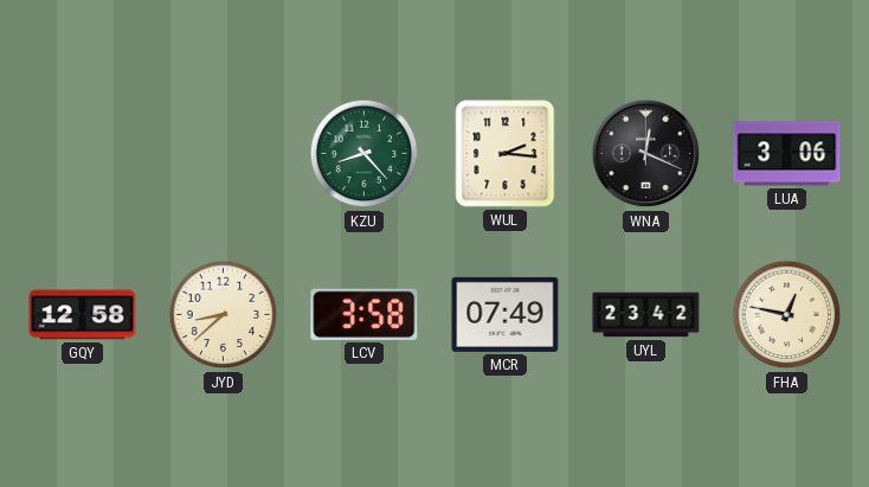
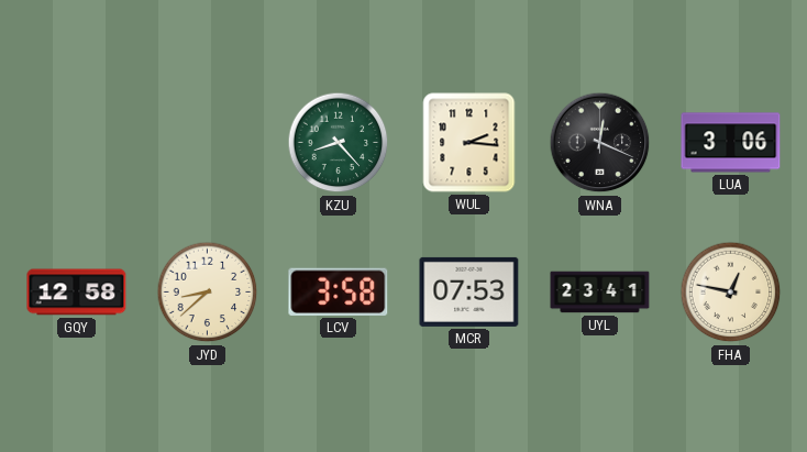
MCR: 07:49 -> 07:53
UYL: 23:42 -> 23:41
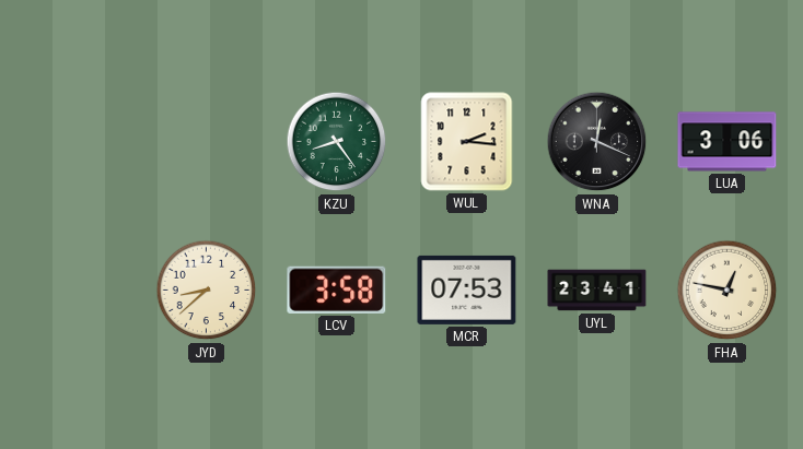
KZU: 8:23 -> 8:24
GQY: 12:58 -> none
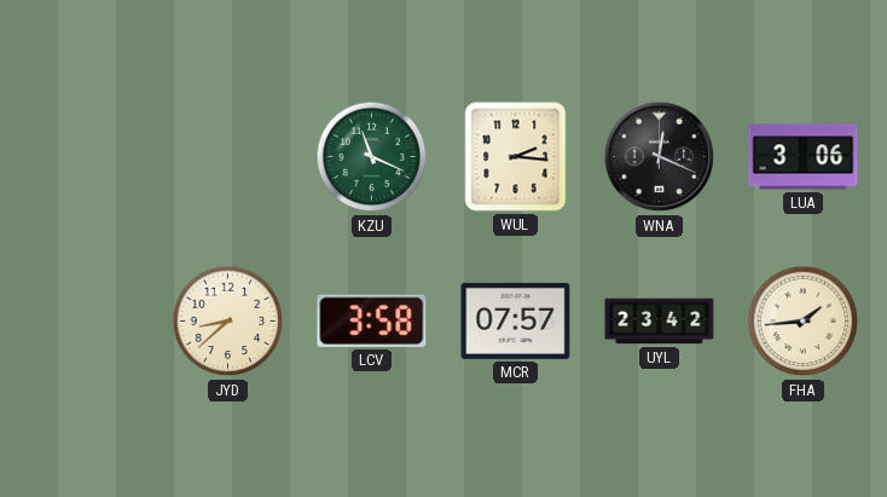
KZU: 8:24 -> 11:19
MCR: 07:53 -> 07:57
UYL: 23:41 -> 23:42
FHA: 12:47 -> 1:44
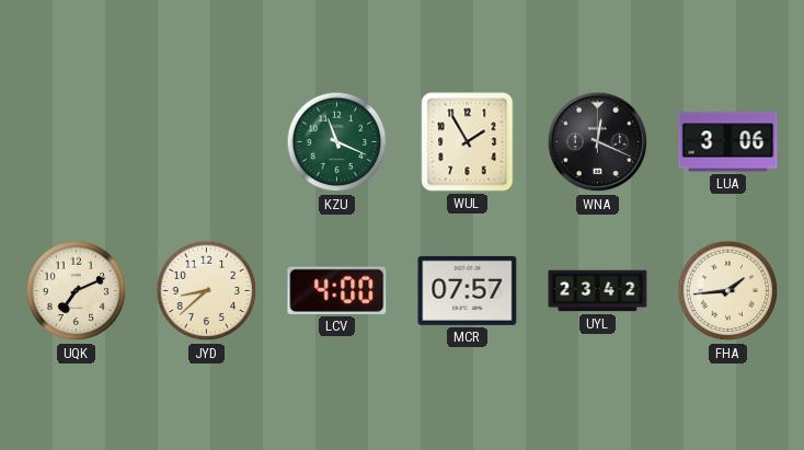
WUL: 2:16 -> 1:55
UQK: none -> 7:11
LCV: 3:58 -> 4:00
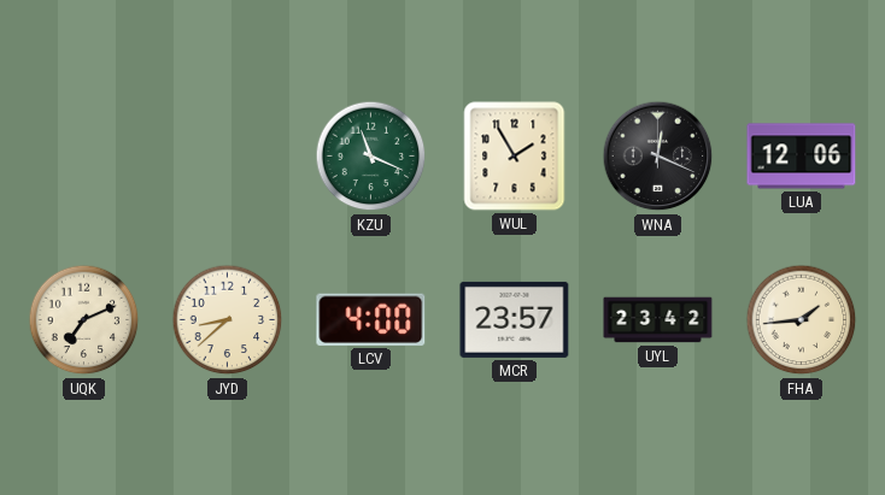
LUA: 3:06 -> 12:06
MCR: 07:57 -> 23:57
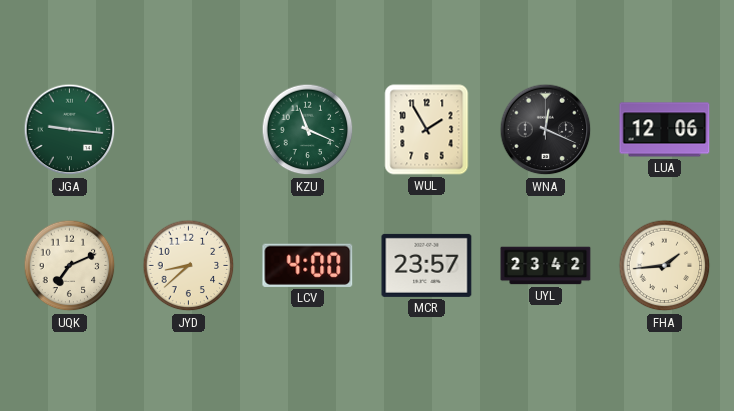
JGA: none -> 9:16
